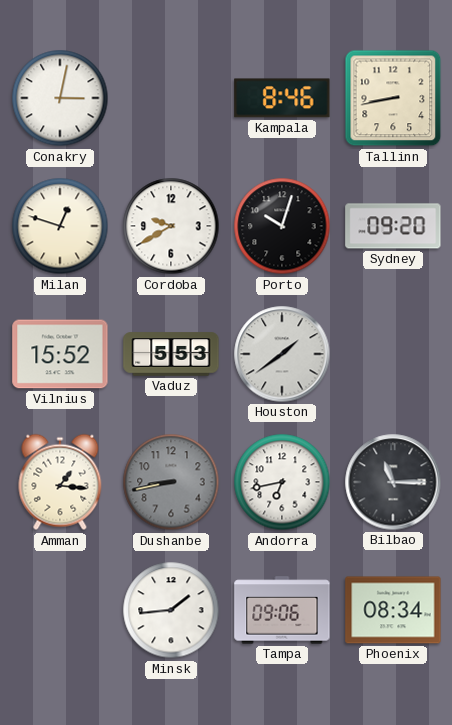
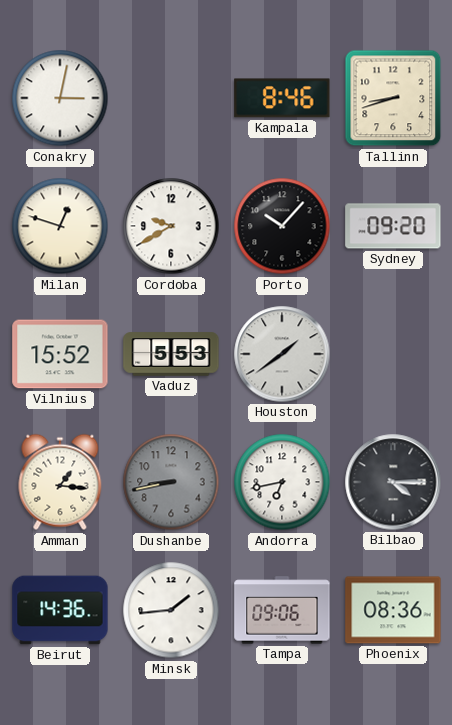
Tallinn: 8:43 -> 8:42
Porto: 10:03 -> 10:07
Bilbao: 11:15 -> 4:15
Beirut: none -> 14:36
Phoenix: 08:34 -> 08:36
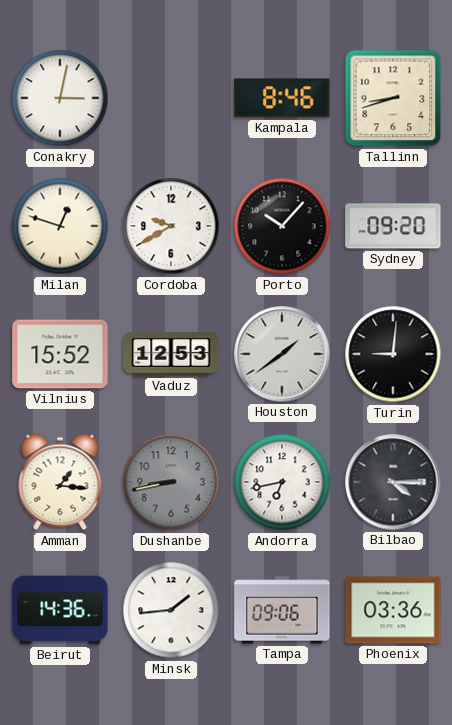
Vaduz: 5:53 -> 12:53
Turin: none -> 9:01
Phoenix: 08:36 -> 03:36
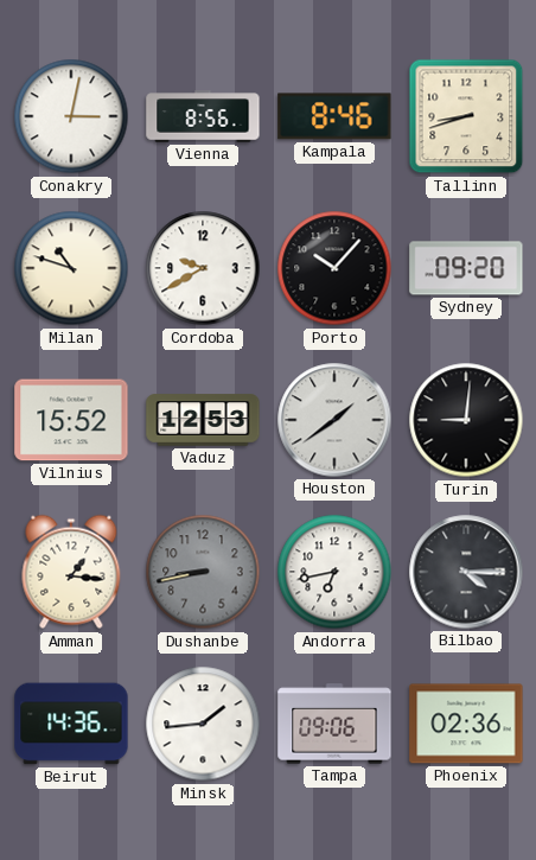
Vienna: none -> 8:56
Milan: 12:48 -> 10:48
Phoenix: 03:36 -> 02:36
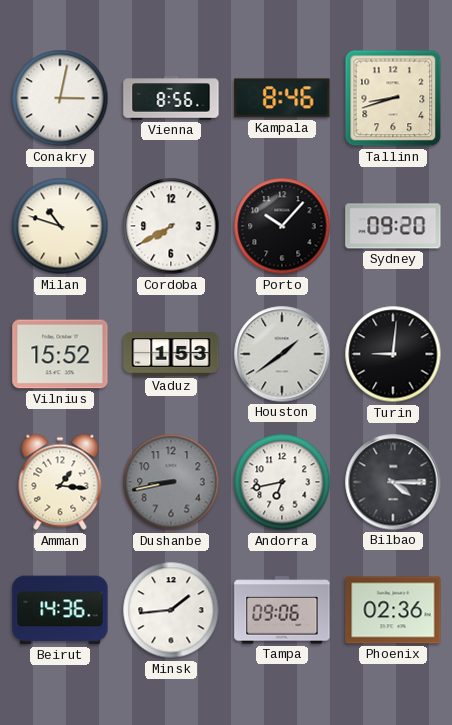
Cordoba: 9:40 -> 7:40
Vaduz: 12:53 -> 1:53
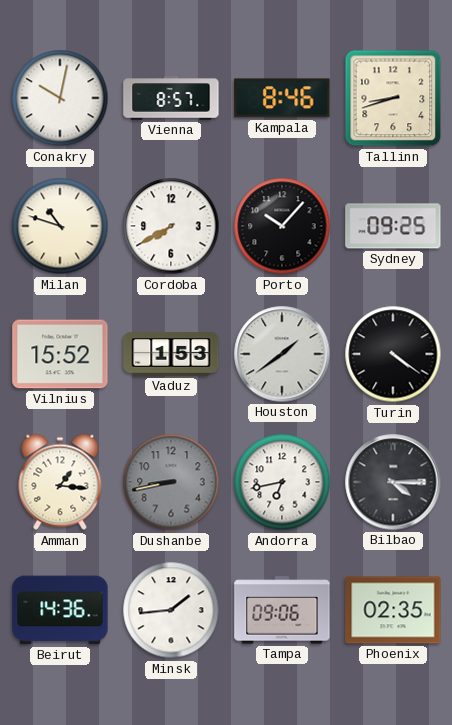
Conakry: 3:02 -> 10:02
Vienna: 8:56 -> 8:57
Sydney: 09:20 -> 09:25
Turin: 9:01 -> 4:21
Phoenix: 02:36 -> 02:35
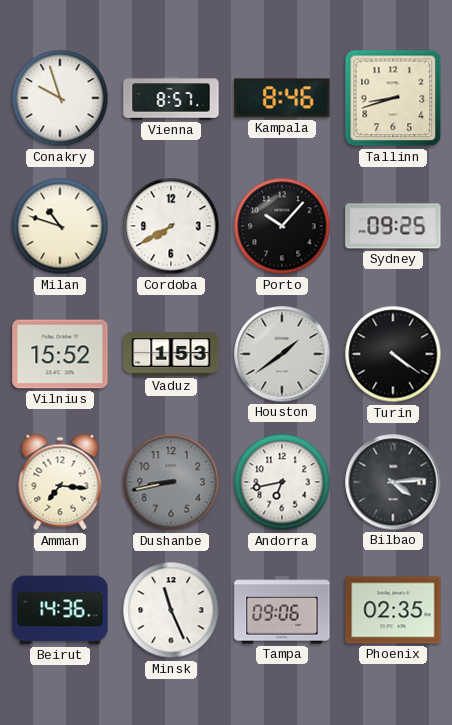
Conakry: 10:02 -> 9:57
Amman: 1:16 -> 7:16
Bilbao: 4:15 -> 4:14
Minsk: 1:44 -> 11:26
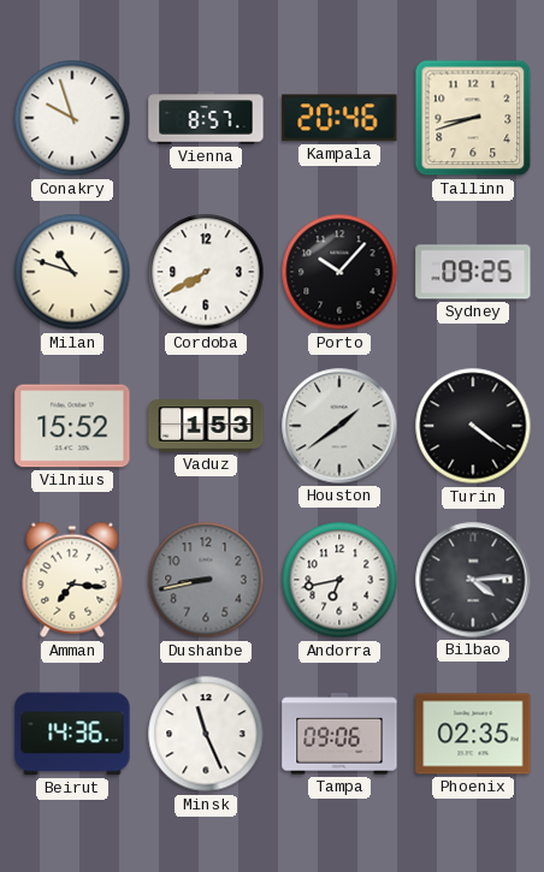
Kampala: 8:46 -> 20:46
